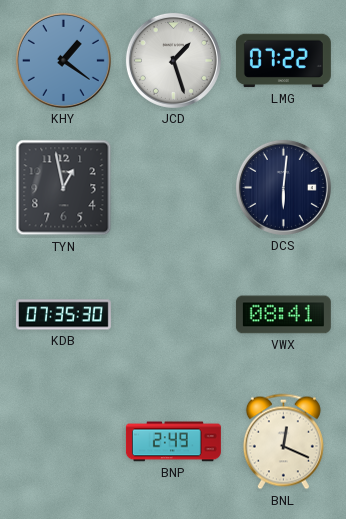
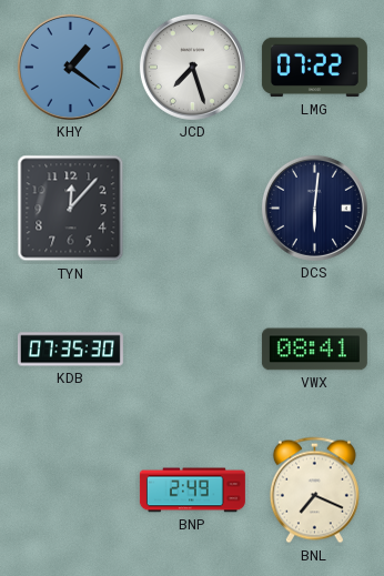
JCD: 1:27 -> 7:27
TYN: 12:58 -> 12:07
BNL: 12:19 -> 7:19
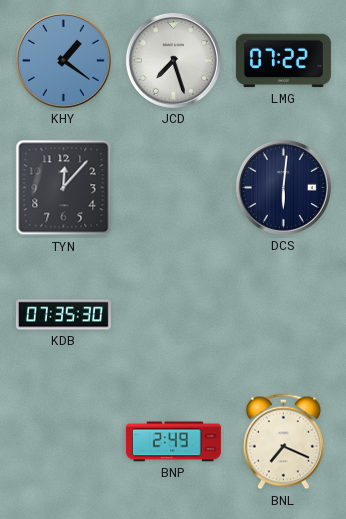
VWX: 08:41 -> none
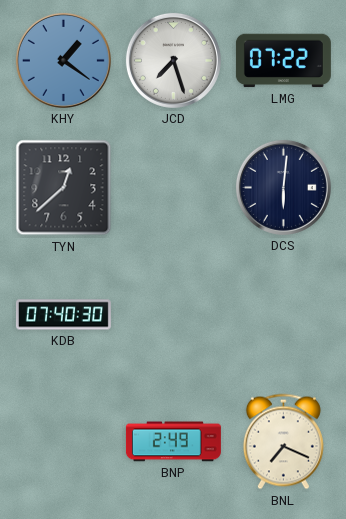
TYN: 12:07 -> 12:38
KDB: 07:35 -> 07:40
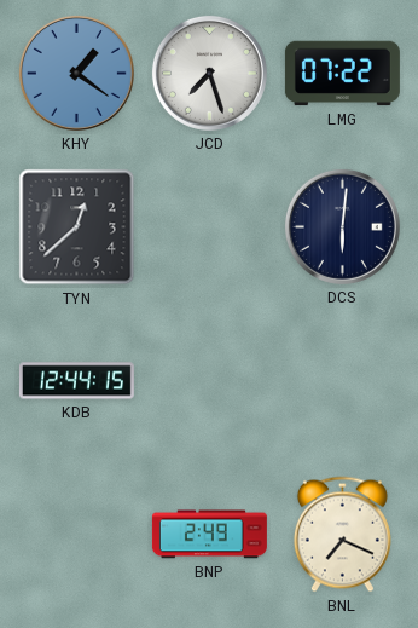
KDB: 07:40 -> 12:44
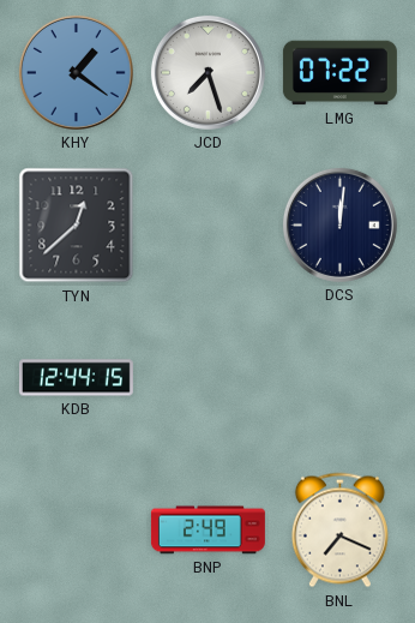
DCS: 6:01 -> 12:01
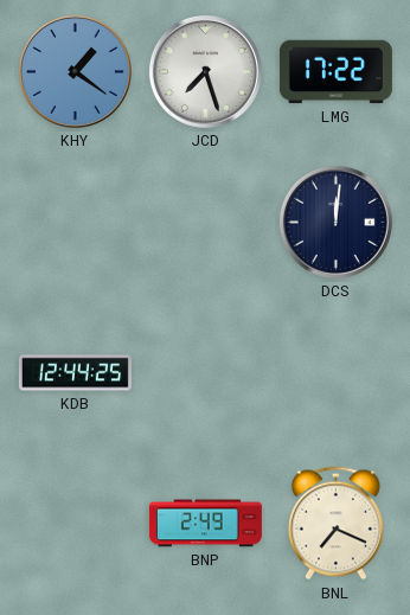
LMG: 07:22 -> 17:22
TYN: 12:38 -> none
KDB: 12:44:15 -> 12:44:25
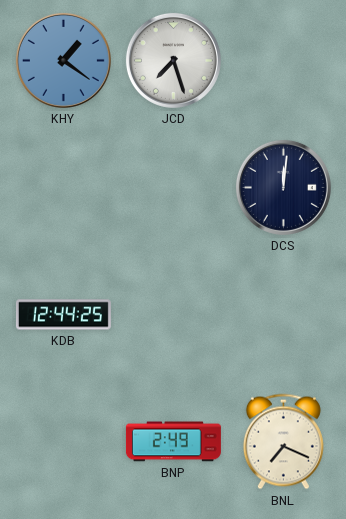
LMG: 17:22 -> none
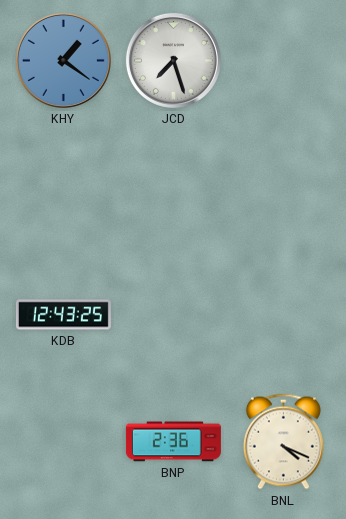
DCS: 12:01 -> none
KDB: 12:44 -> 12:43
BNP: 2:49 -> 2:36
BNL: 7:19 -> 4:19
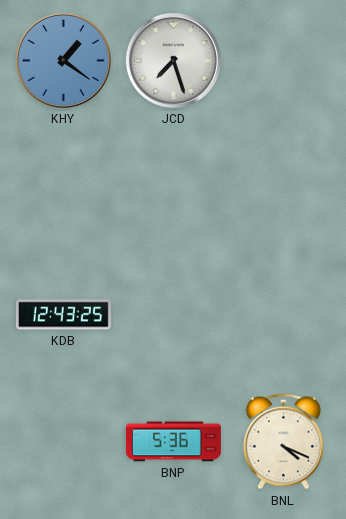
BNP: 2:36 -> 5:36
